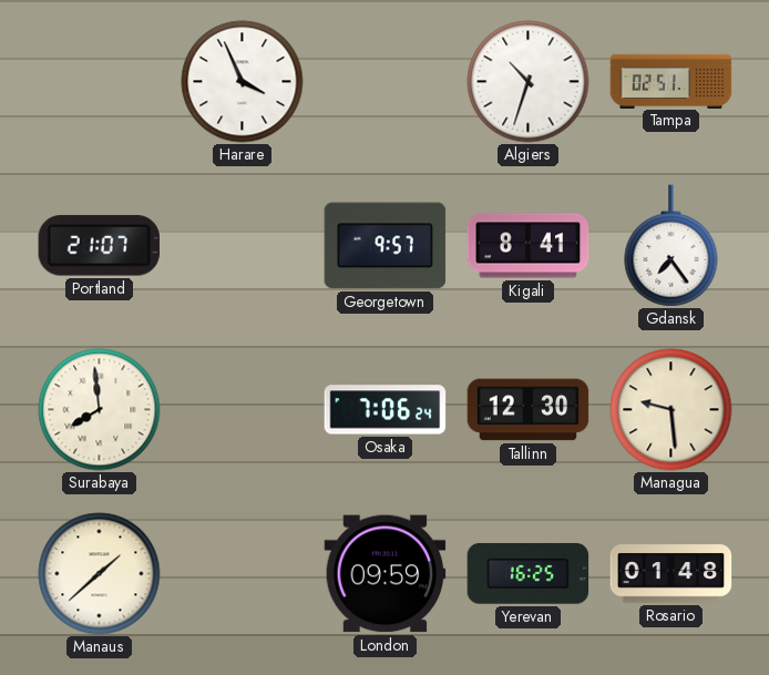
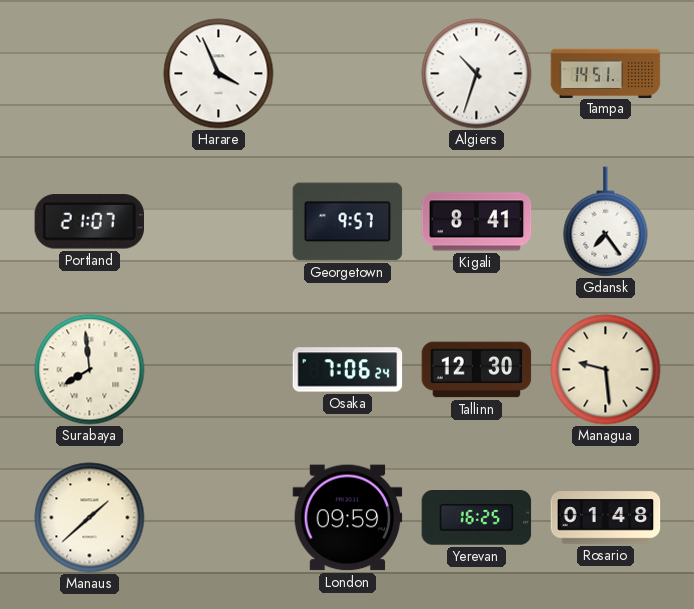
Tampa: 02:51 -> 14:51
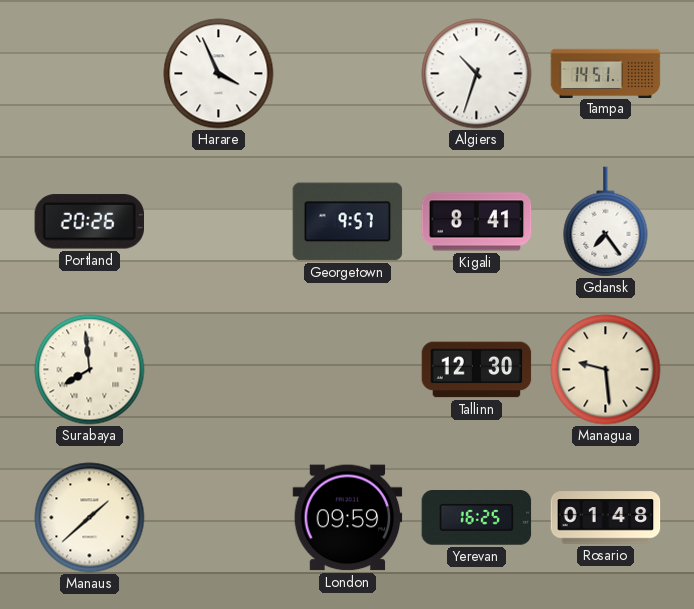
Portland: 21:07 -> 20:26
Osaka: 7:06 -> none
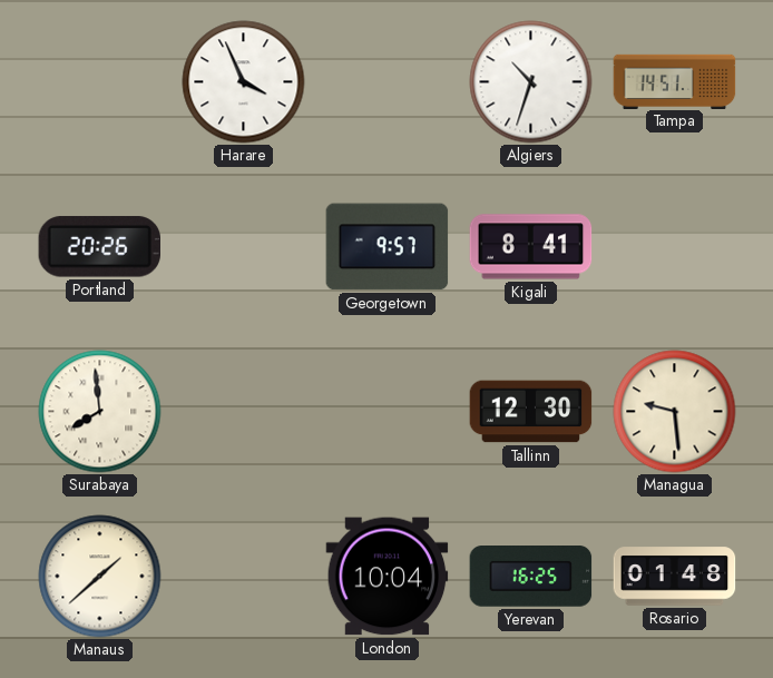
Gdansk: 7:24 -> none
London: 09:59 -> 10:04
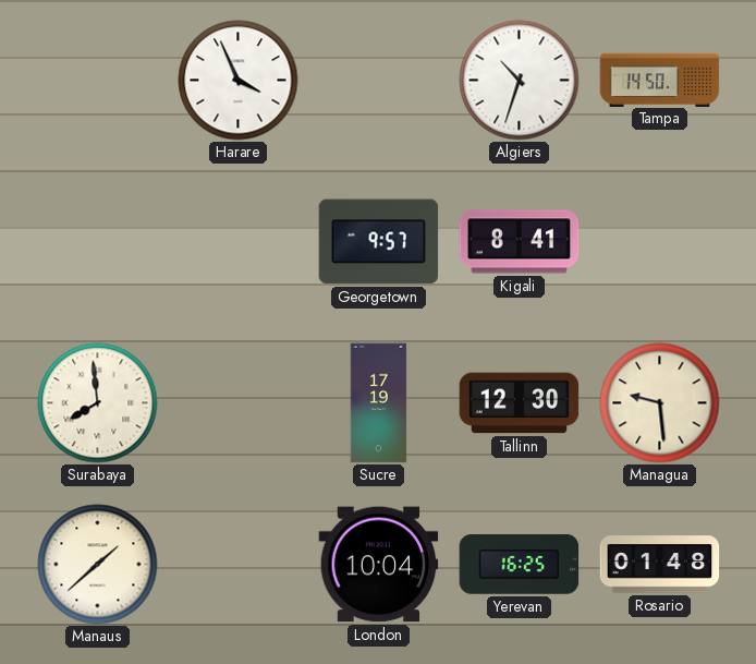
Tampa: 14:51 -> 14:50
Portland: 20:26 -> none
Sucre: none -> 17:19
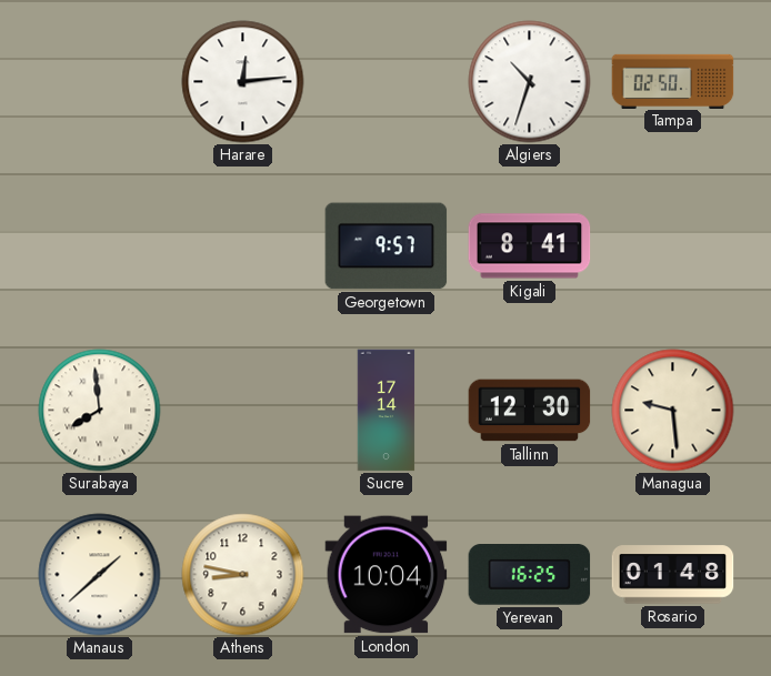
Harare: 3:56 -> 12:14
Tampa: 14:50 -> 02:50
Sucre: 17:19 -> 17:14
Athens: none -> 8:47
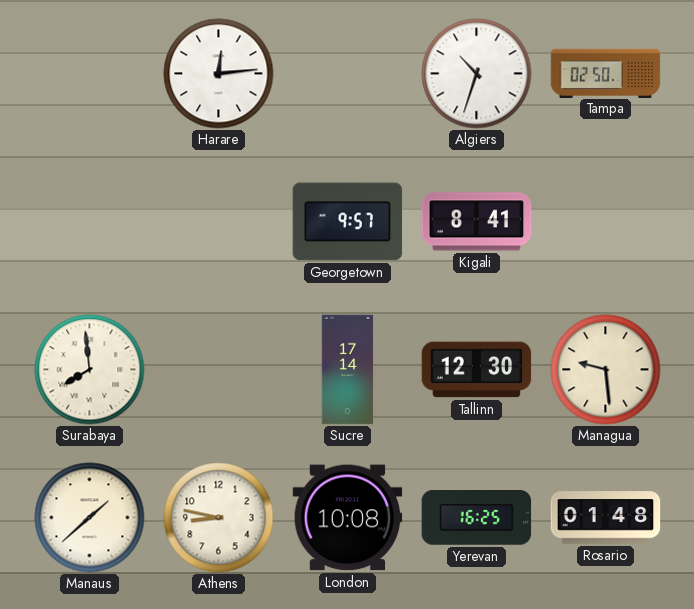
London: 10:04 -> 10:08
